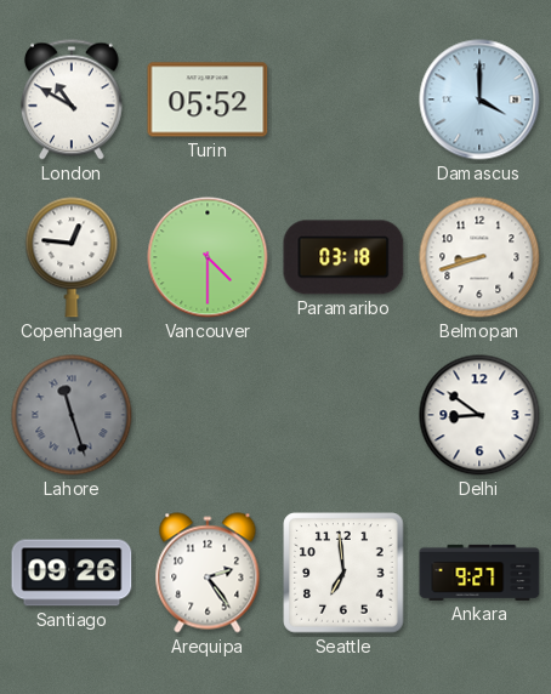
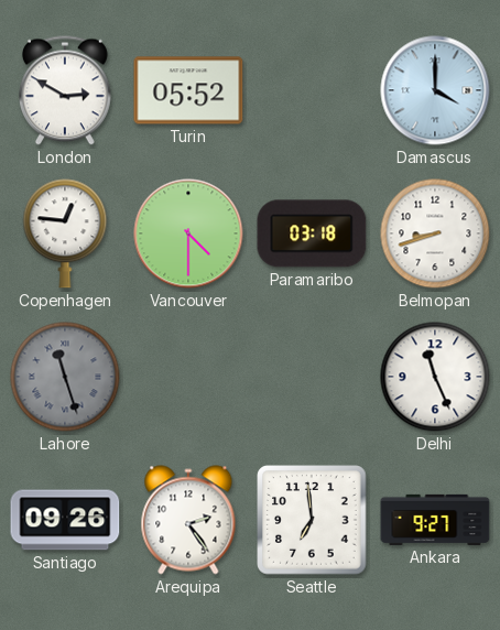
London: 10:50 -> 2:50
Delhi: 8:51 -> 11:26
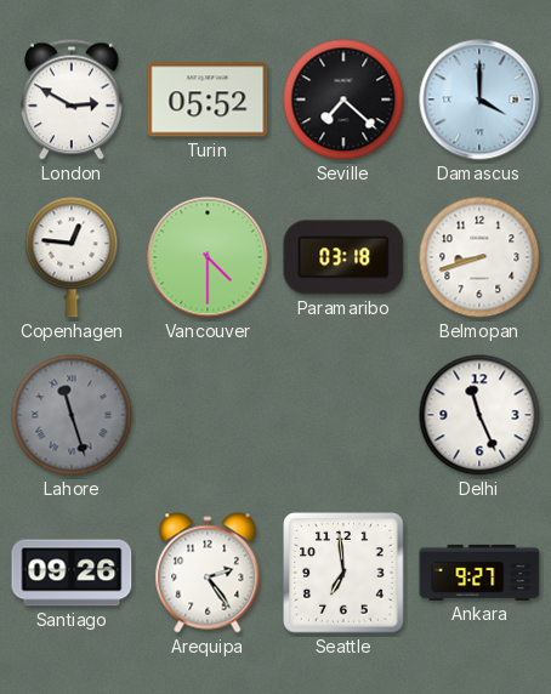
Seville: none -> 7:22
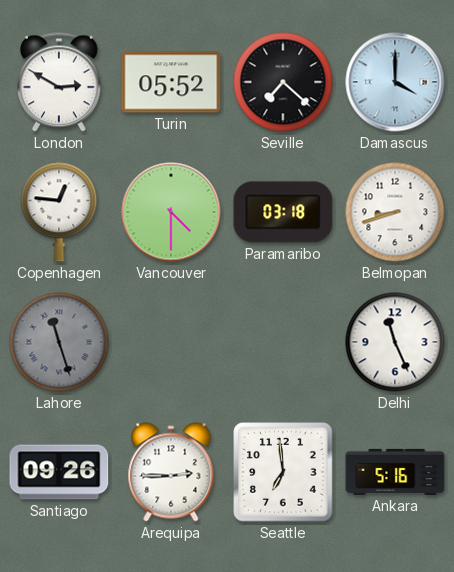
Arequipa: 2:24 -> 2:45
Ankara: 9:27 -> 5:16
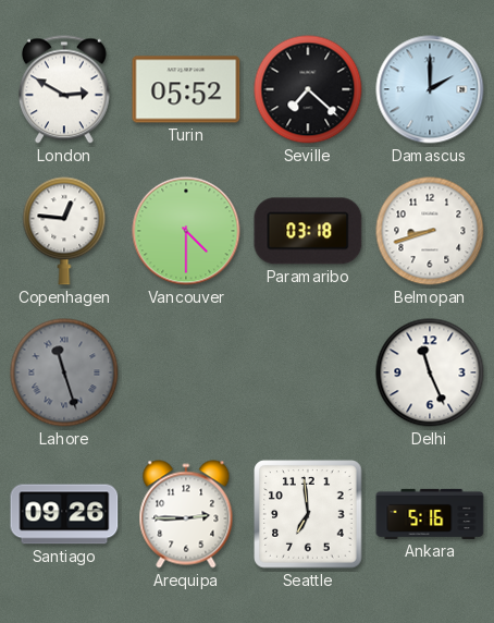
Damascus: 4:00 -> 2:00
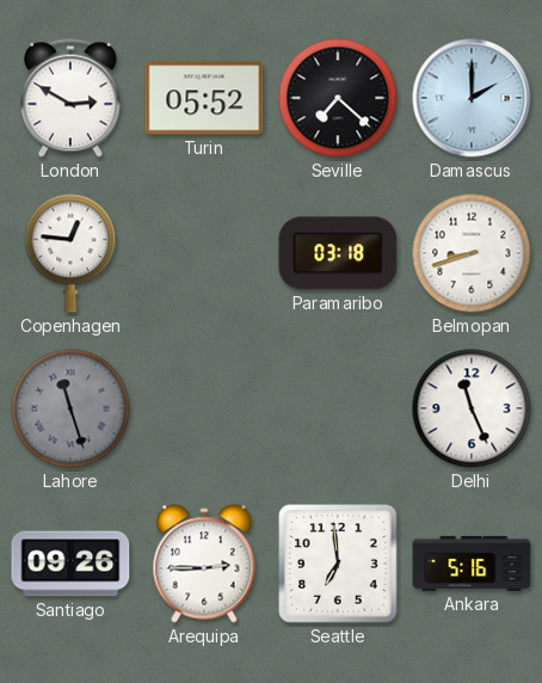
Vancouver: 4:30 -> none
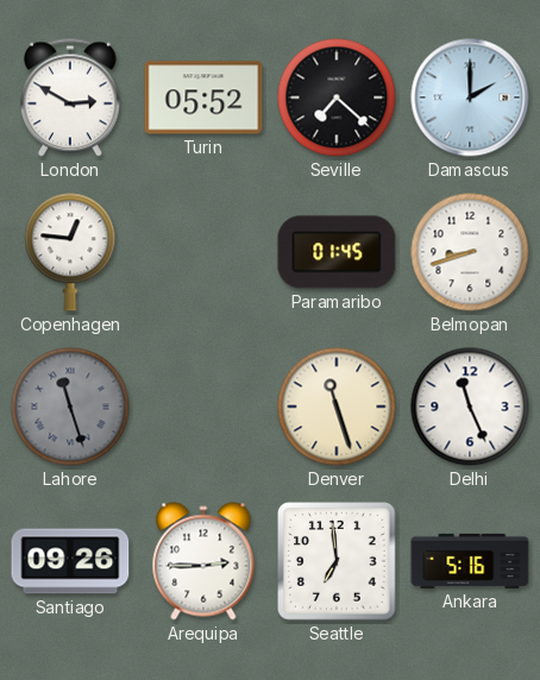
Paramaribo: 03:18 -> 01:45
Denver: none -> 11:27
